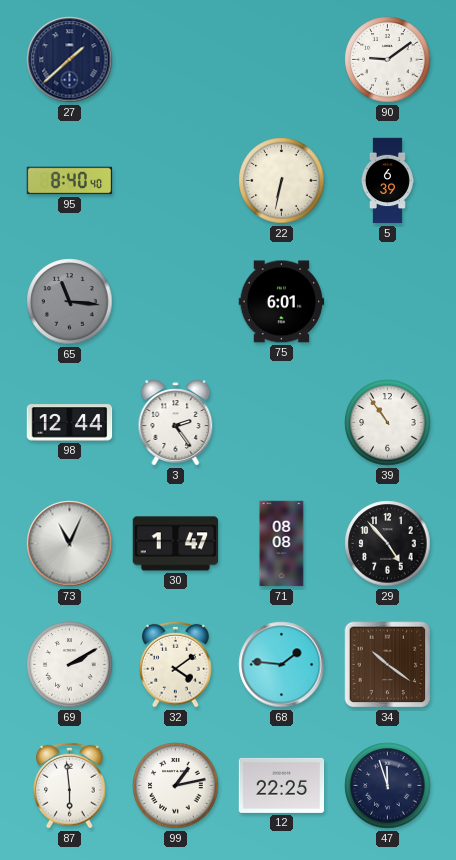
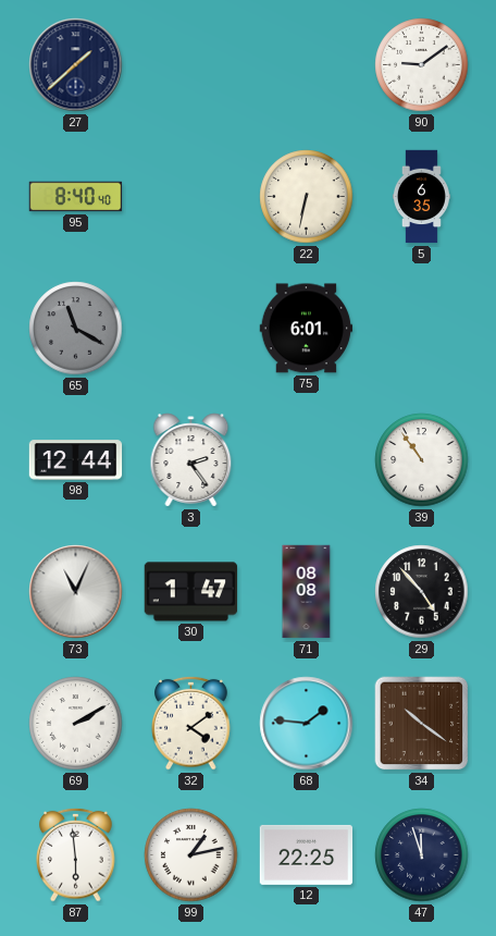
5: 6:39 -> 6:35
65: 11:16 -> 11:20
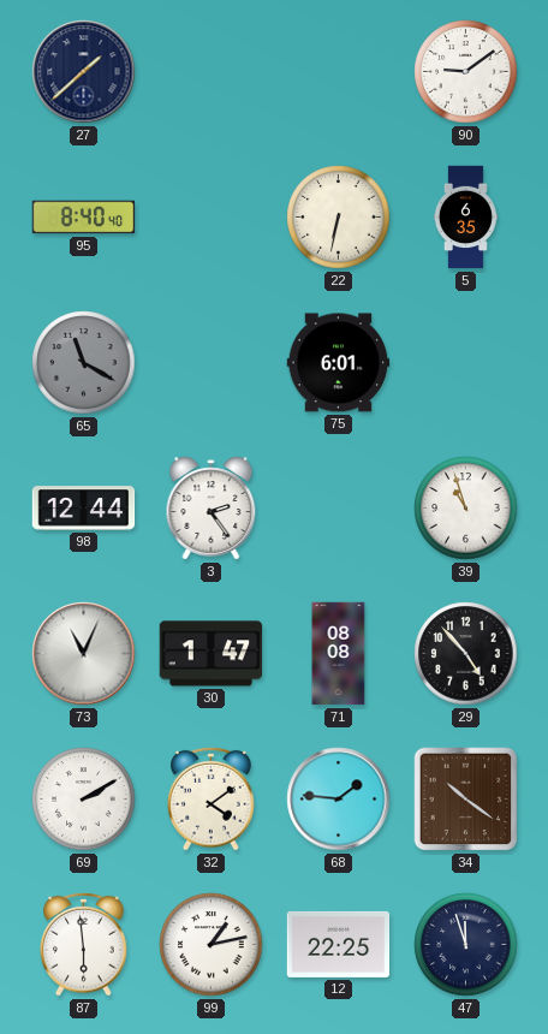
39: 10:54 -> 10:57
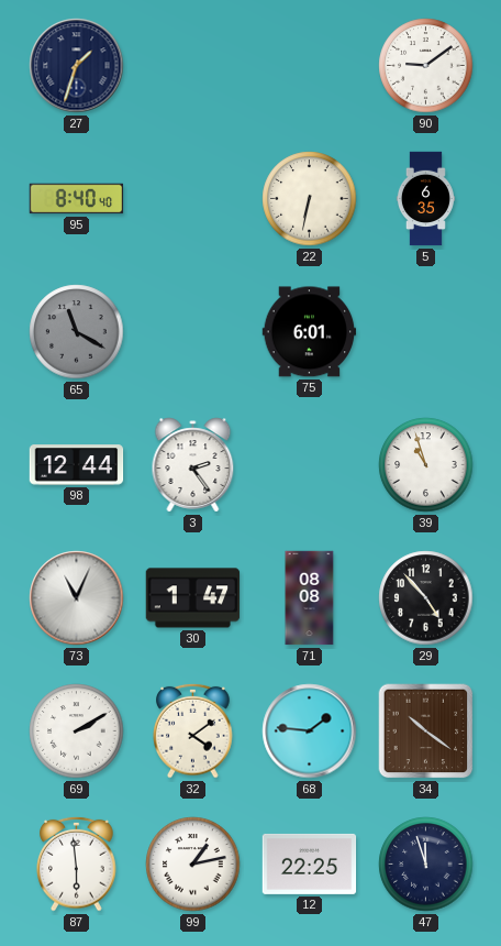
27: 1:38 -> 1:33
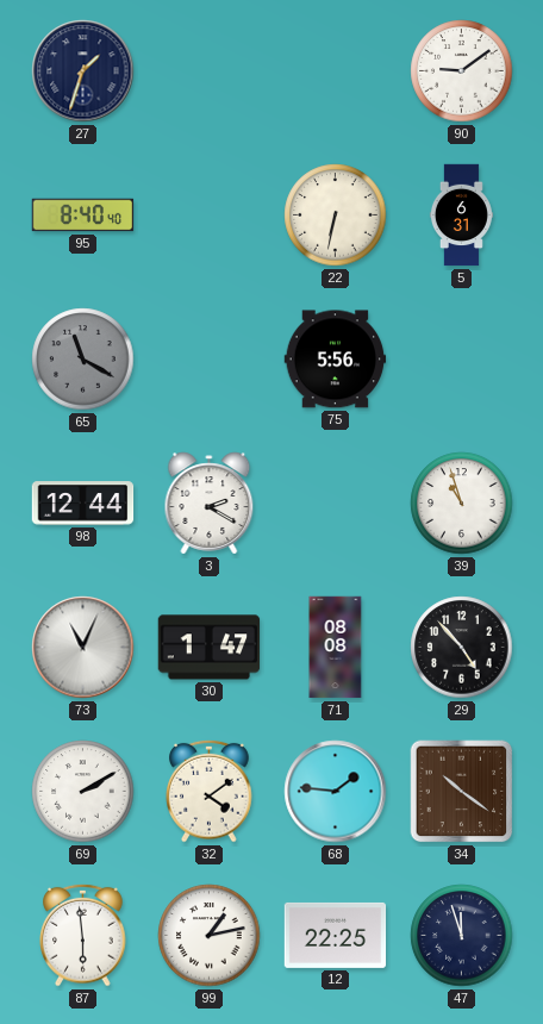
5: 6:35 -> 6:31
75: 6:01 -> 5:56
3: 2:24 -> 2:20
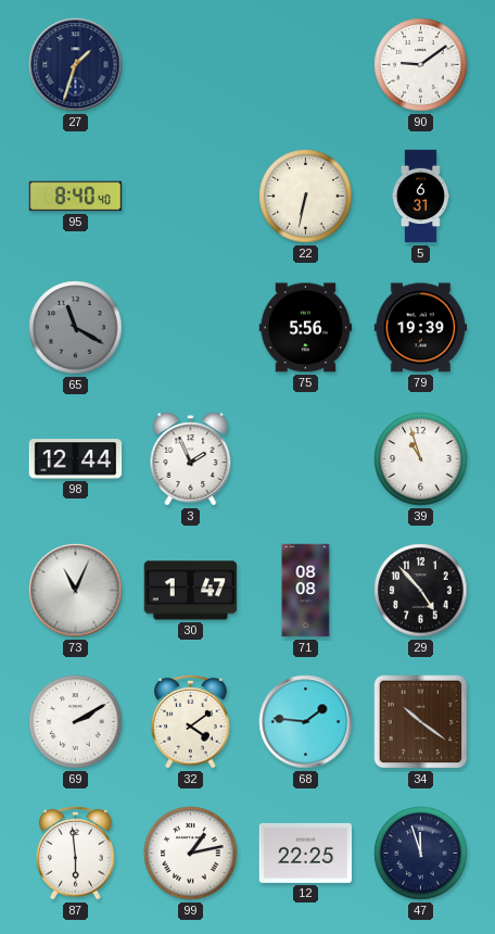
79: none -> 19:39
3: 2:20 -> 1:56
